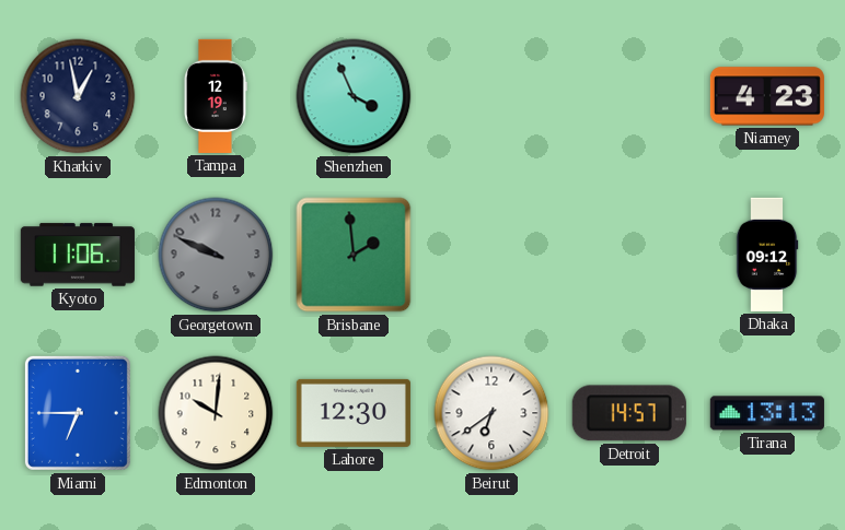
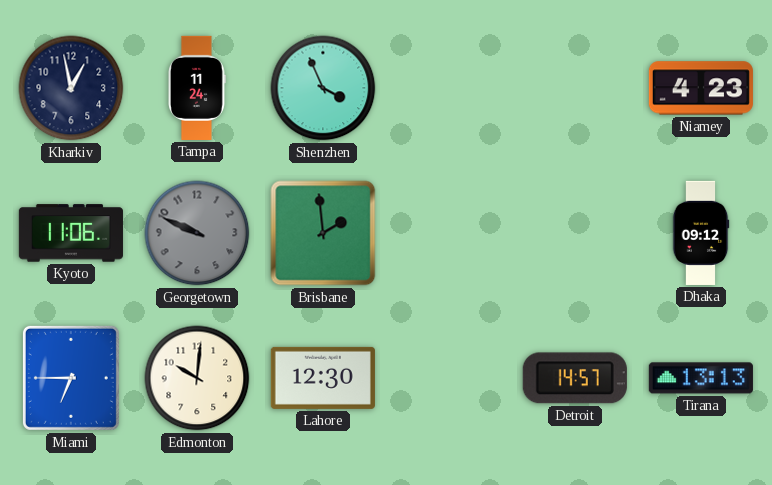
Tampa: 12:19 -> 11:24
Beirut: 6:39 -> none
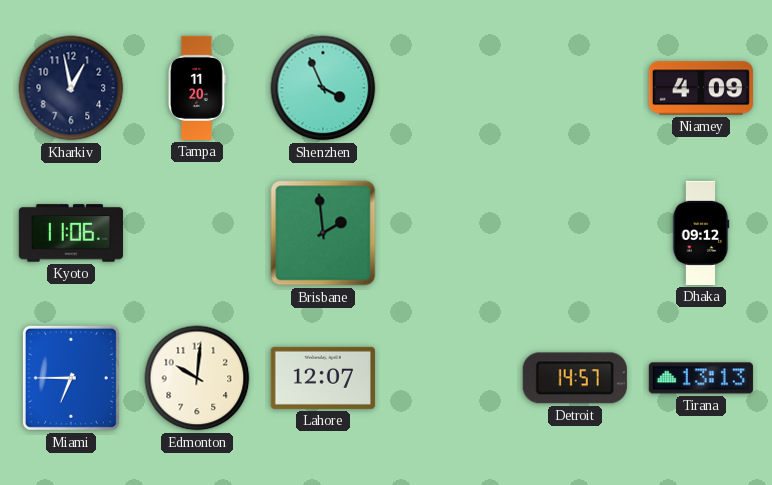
Tampa: 11:24 -> 11:20
Niamey: 4:23 -> 4:09
Georgetown: 9:49 -> none
Lahore: 12:30 -> 12:07
